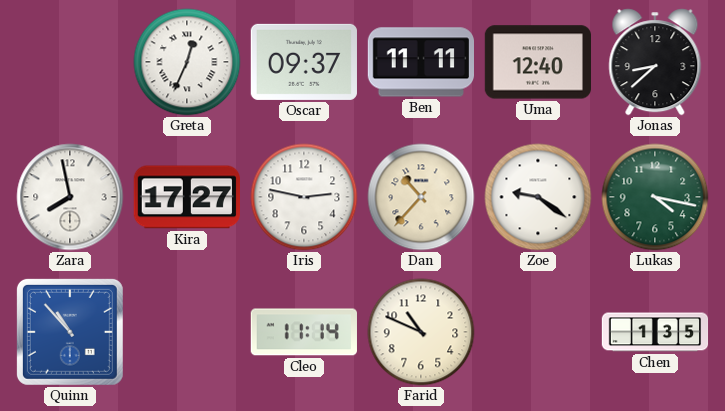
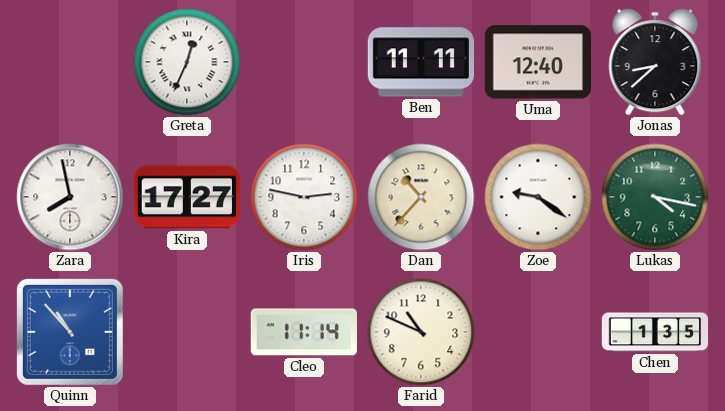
Oscar: 09:37 -> none
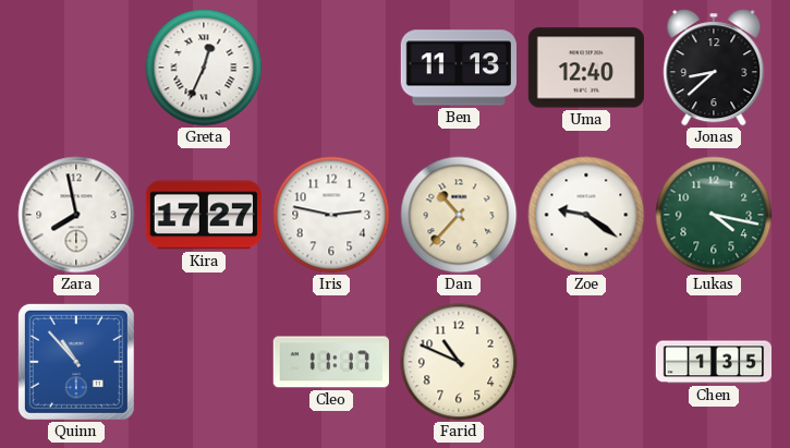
Ben: 11:11 -> 11:13
Cleo: 11:14 -> 11:17
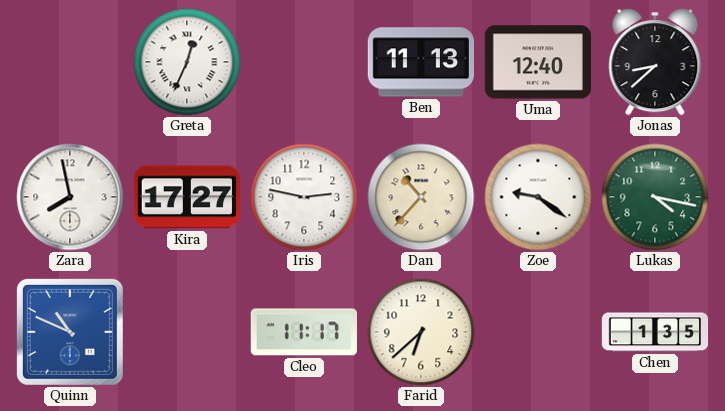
Quinn: 10:53 -> 10:49
Farid: 10:49 -> 6:38
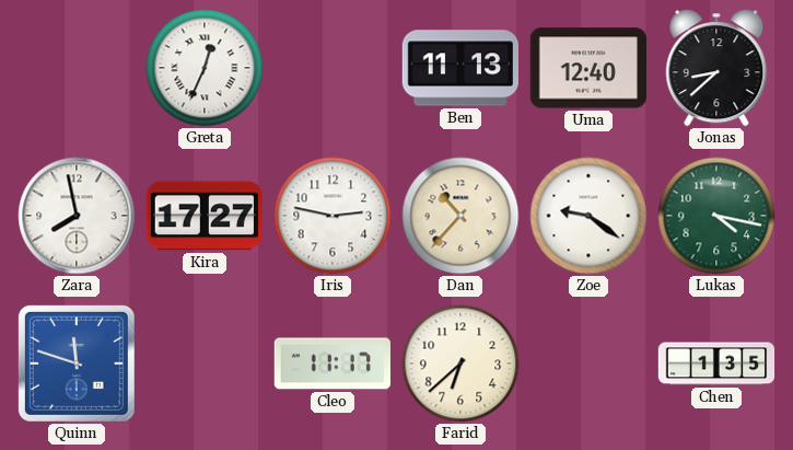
Quinn: 10:49 -> 11:48
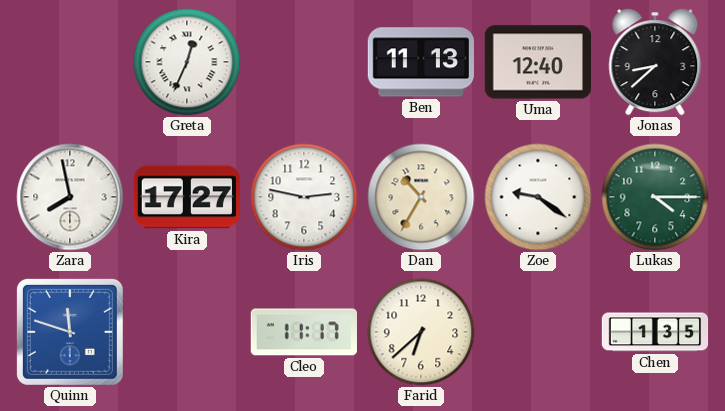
Dan: 10:37 -> 10:35
Lukas: 4:17 -> 4:15
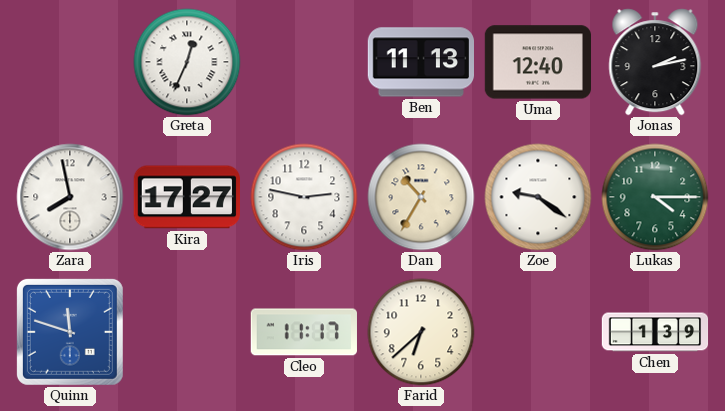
Jonas: 8:38 -> 2:13
Chen: 1:35 -> 1:39
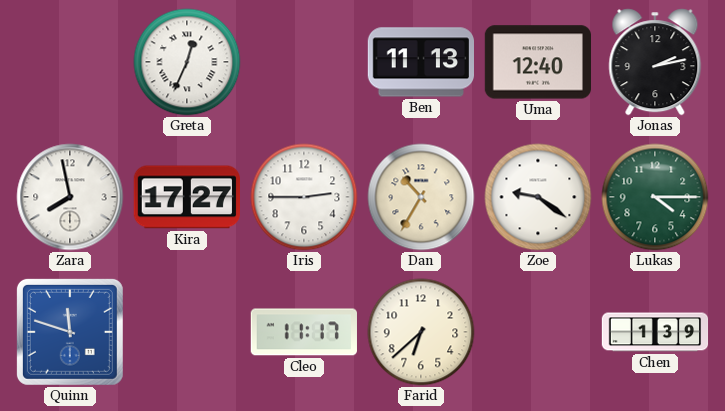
Iris: 2:47 -> 2:45
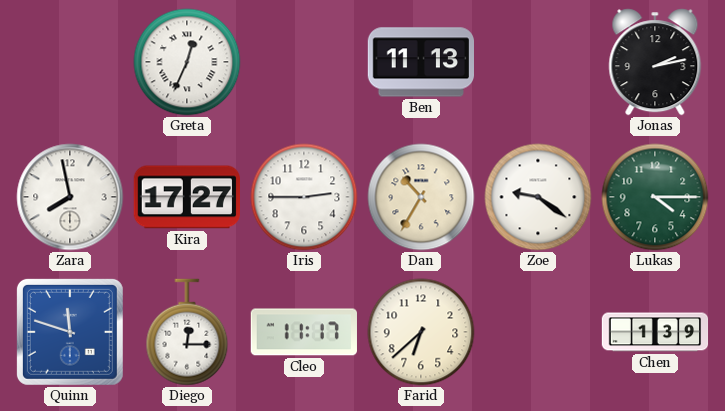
Uma: 12:40 -> none
Diego: none -> 12:15
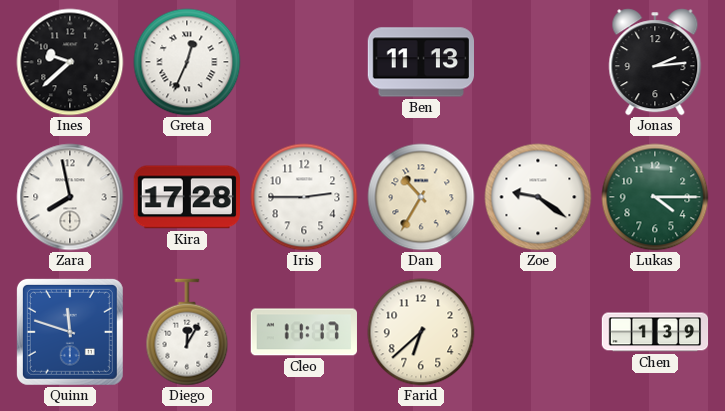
Ines: none -> 9:38
Jonas: 2:13 -> 2:14
Kira: 17:27 -> 17:28
Diego: 12:15 -> 12:05
